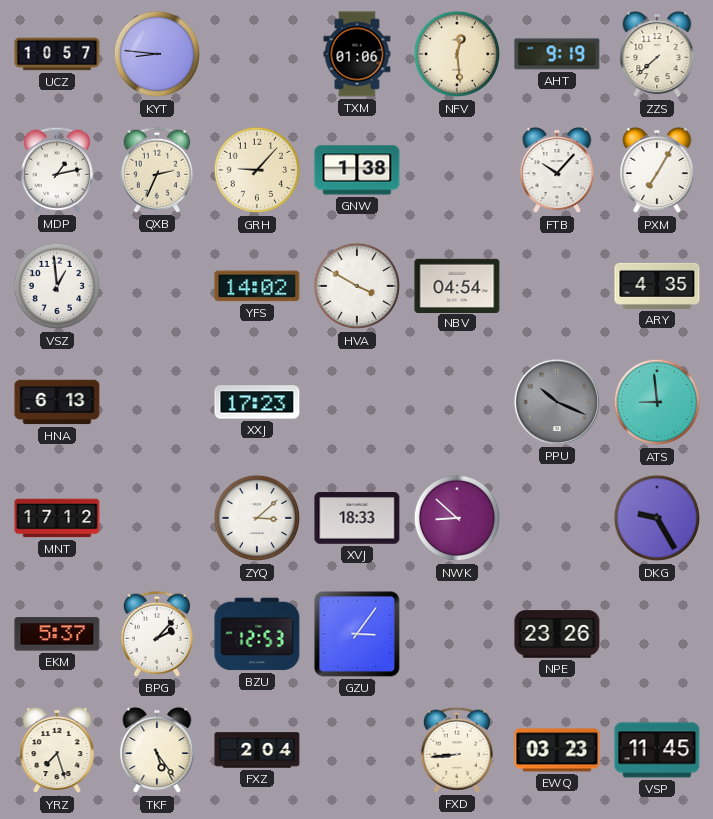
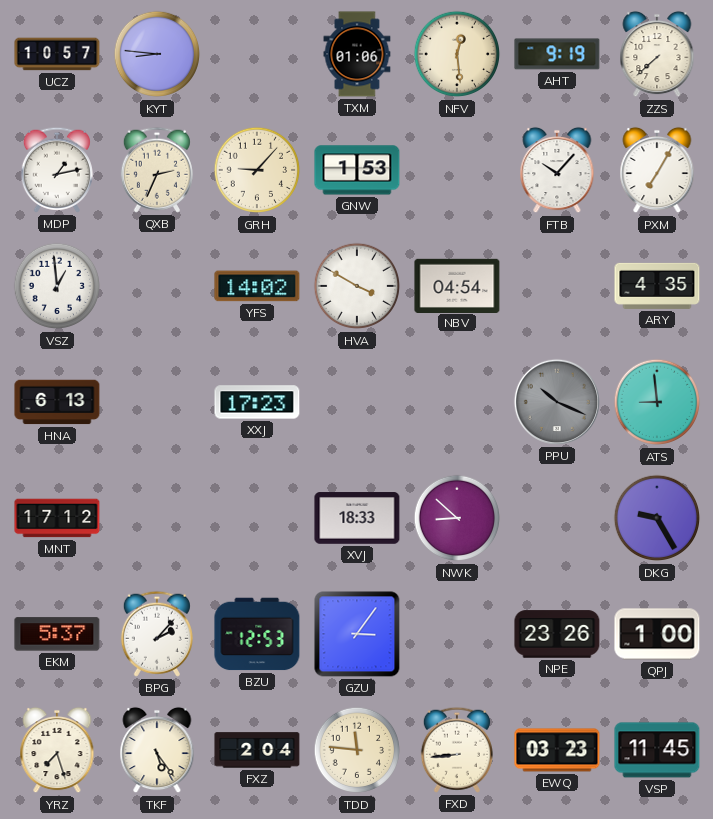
GNW: 1:38 -> 1:53
ZYQ: 3:08 -> none
QPJ: none -> 1:00
TDD: none -> 11:46
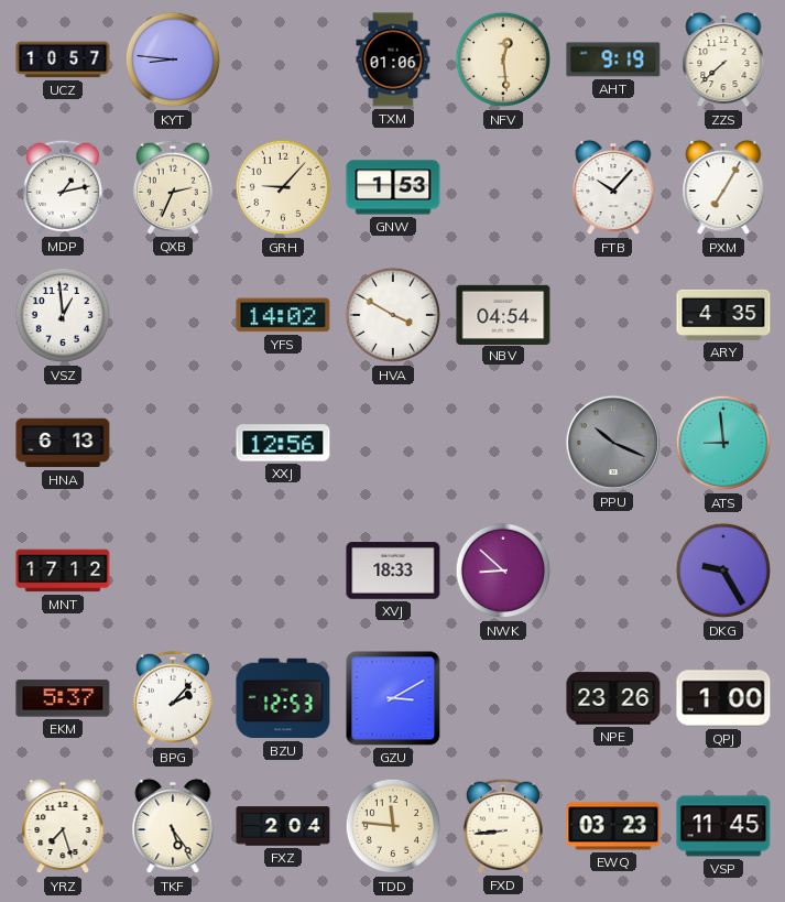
XXJ: 17:23 -> 12:56
GZU: 3:06 -> 3:10
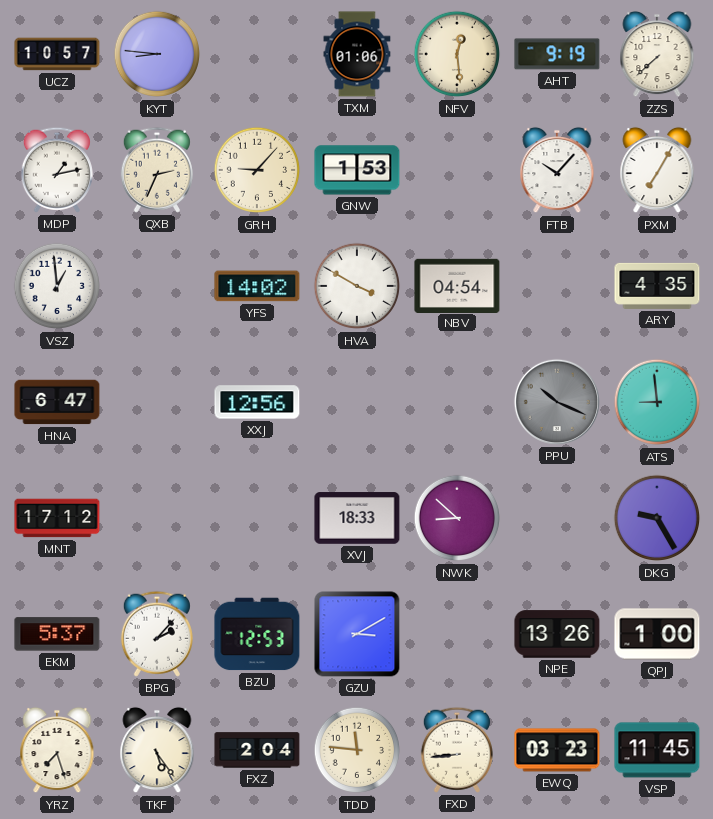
HNA: 6:13 -> 6:47
NPE: 23:26 -> 13:26
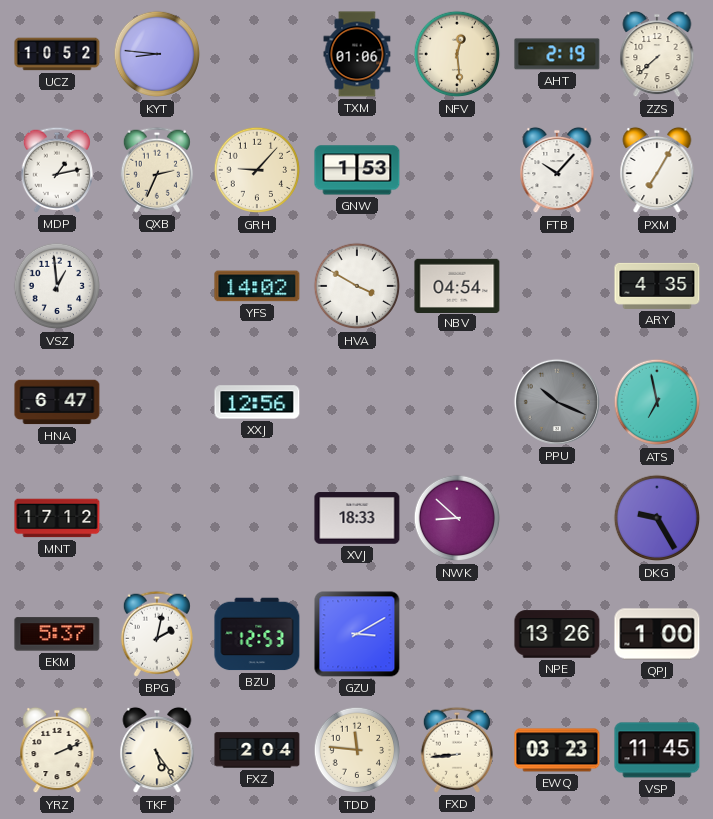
UCZ: 10:57 -> 10:52
AHT: 9:19 -> 2:19
ATS: 8:59 -> 6:58
BPG: 2:07 -> 2:02
YRZ: 7:27 -> 2:11
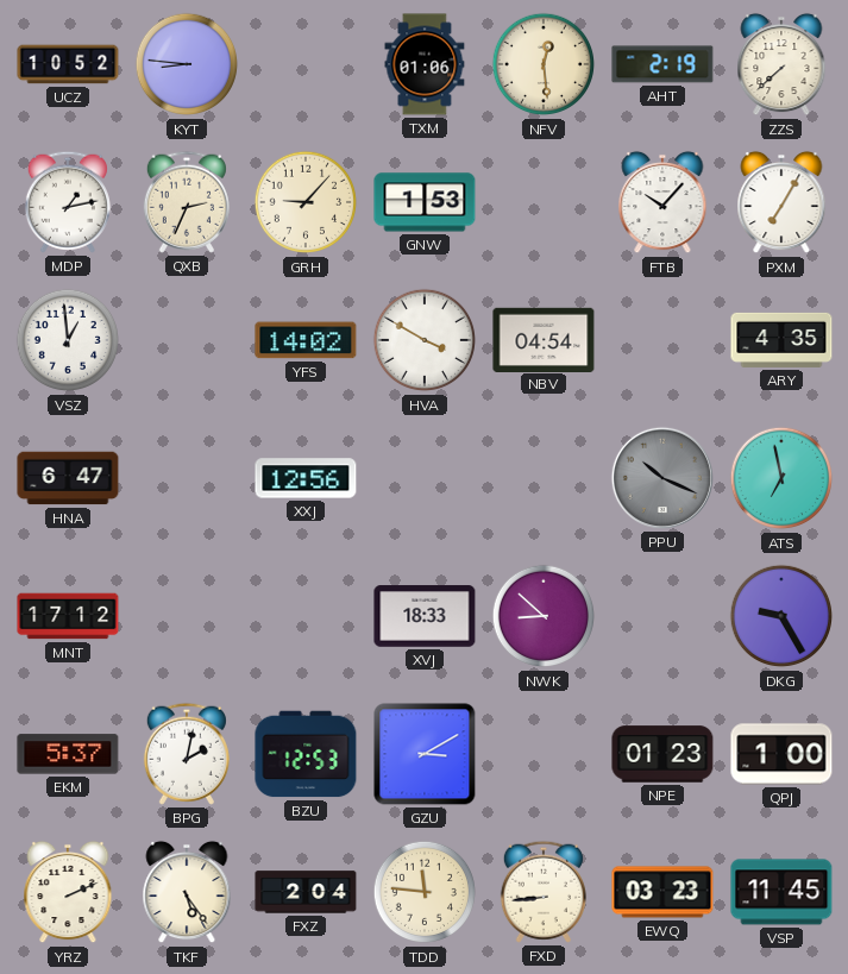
NPE: 13:26 -> 01:23
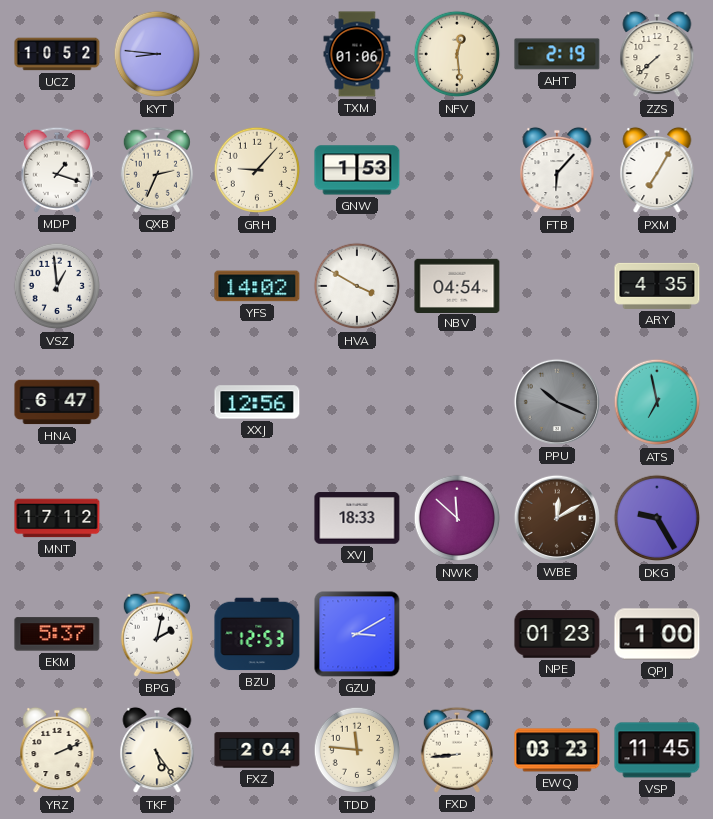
MDP: 1:13 -> 1:18
FTB: 10:07 -> 6:07
NWK: 8:52 -> 11:52
WBE: none -> 12:10
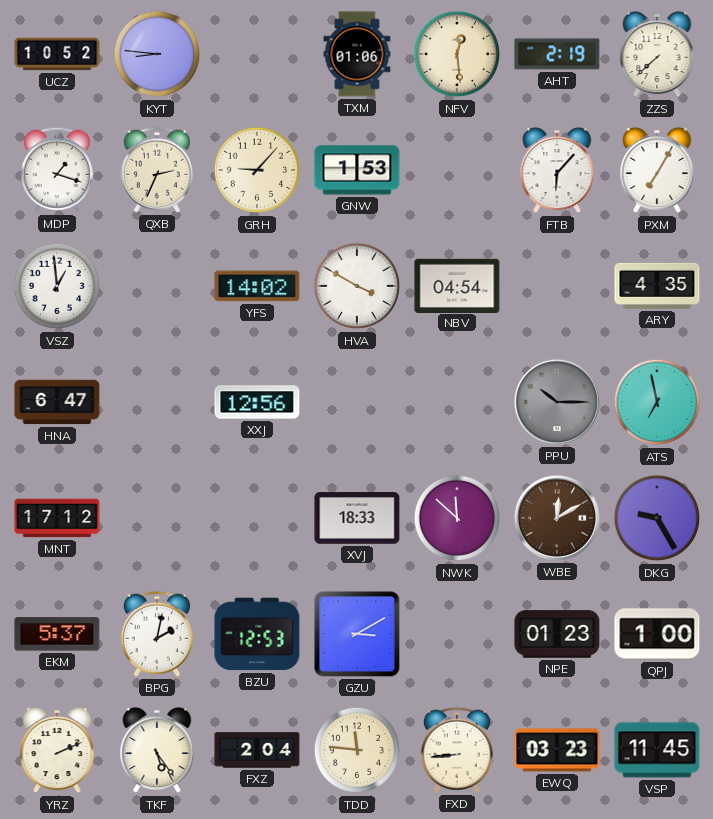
PPU: 10:19 -> 10:15
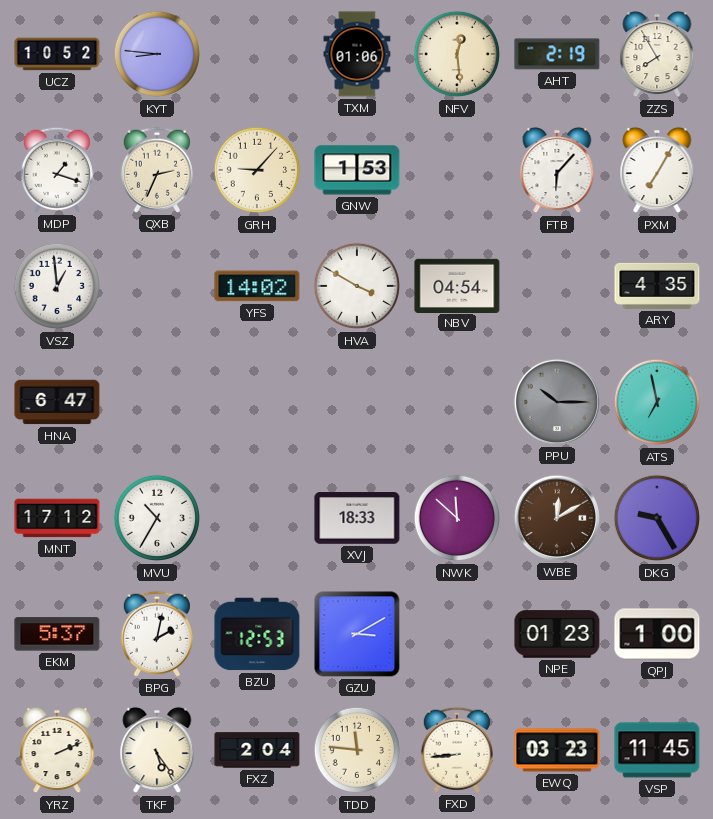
ZZS: 7:38 -> 7:55
XXJ: 12:56 -> none
MVU: none -> 10:35
